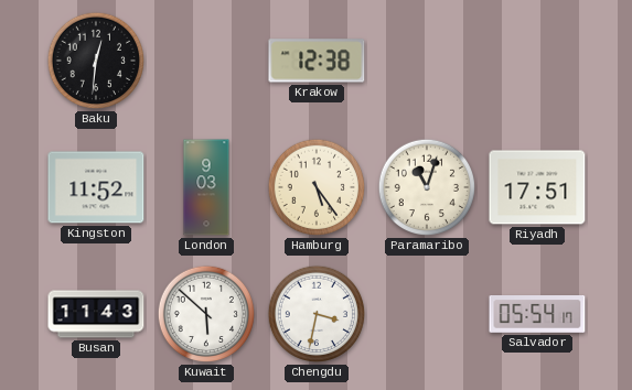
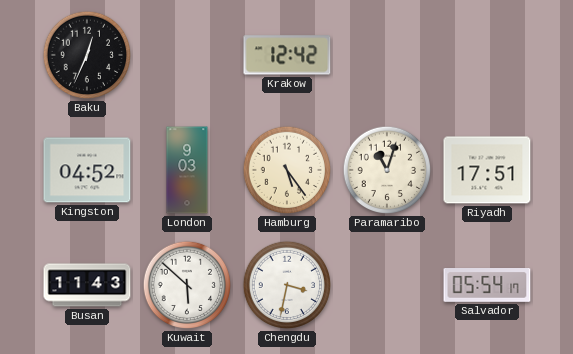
Baku: 12:31 -> 12:34
Krakow: 12:38 -> 12:42
Kingston: 11:52 -> 04:52
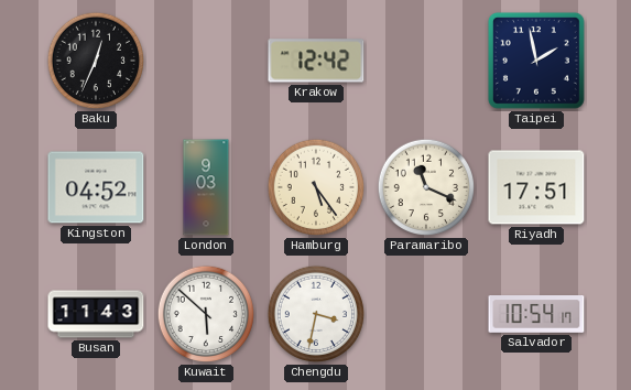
Taipei: none -> 1:58
Paramaribo: 11:03 -> 11:19
Salvador: 05:54 -> 10:54
